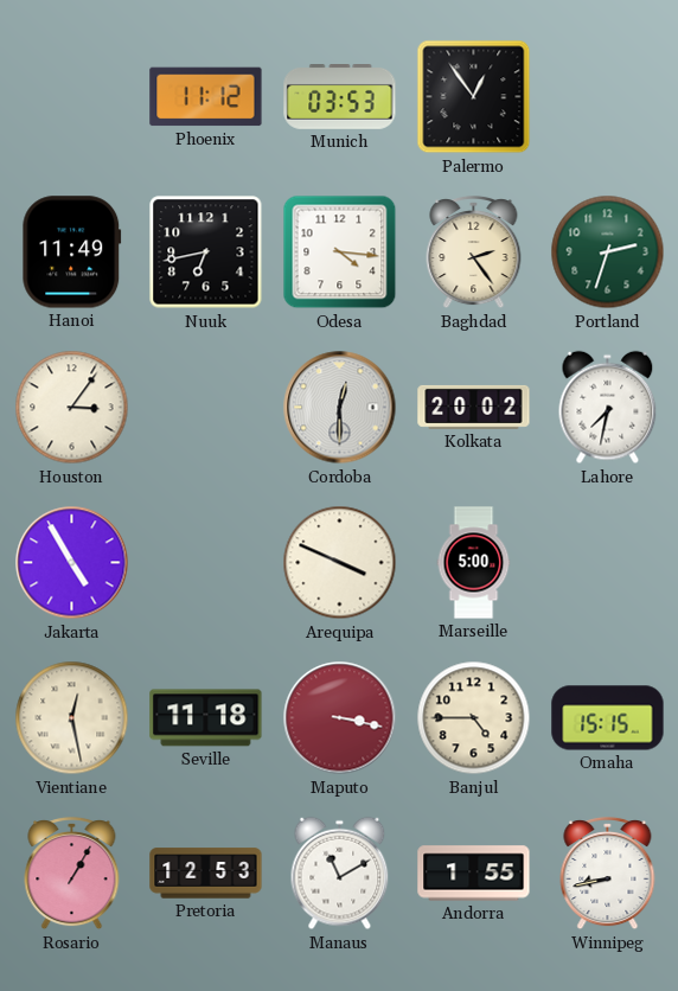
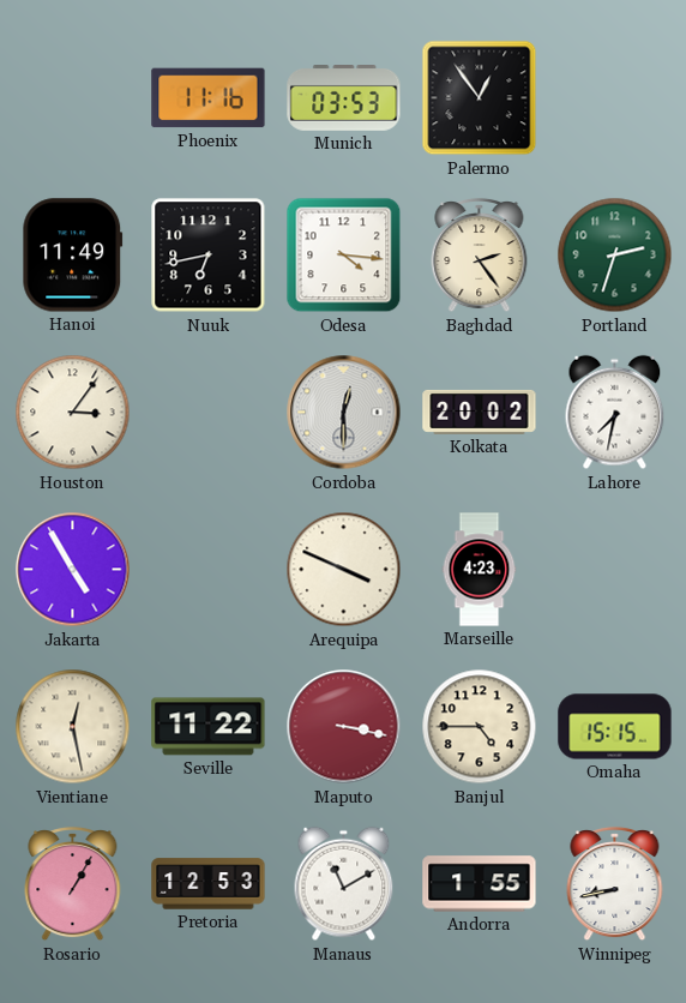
Phoenix: 11:12 -> 11:16
Marseille: 5:00 -> 4:23
Seville: 11:18 -> 11:22
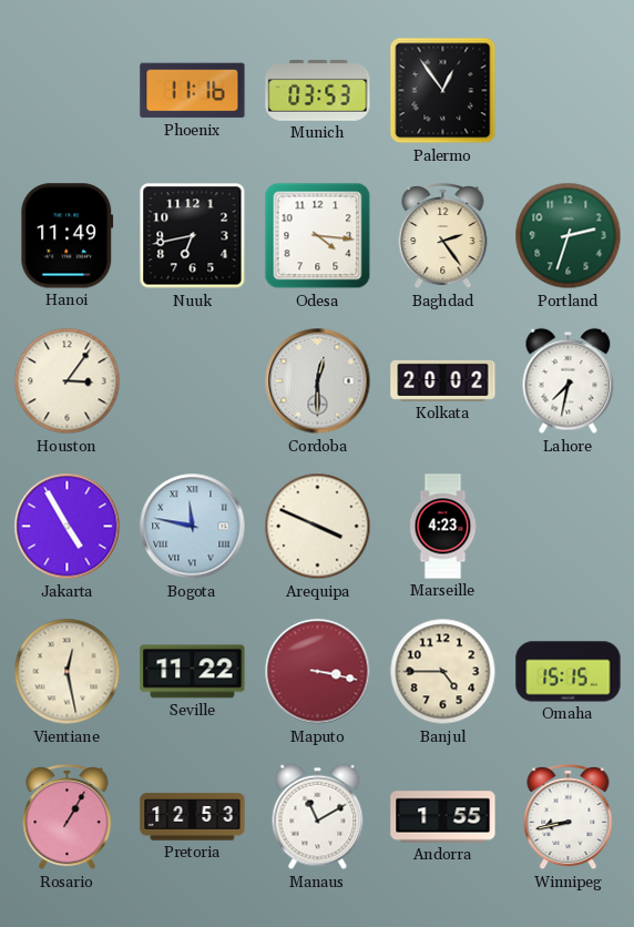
Bogota: none -> 11:47
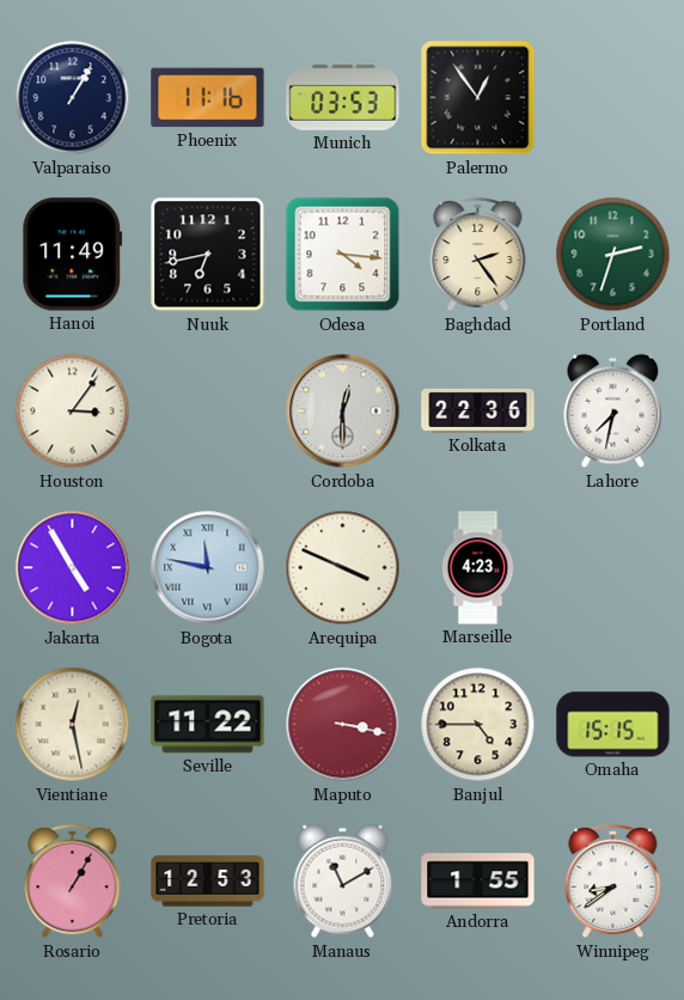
Valparaiso: none -> 1:05
Kolkata: 20:02 -> 22:36
Winnipeg: 8:43 -> 8:39
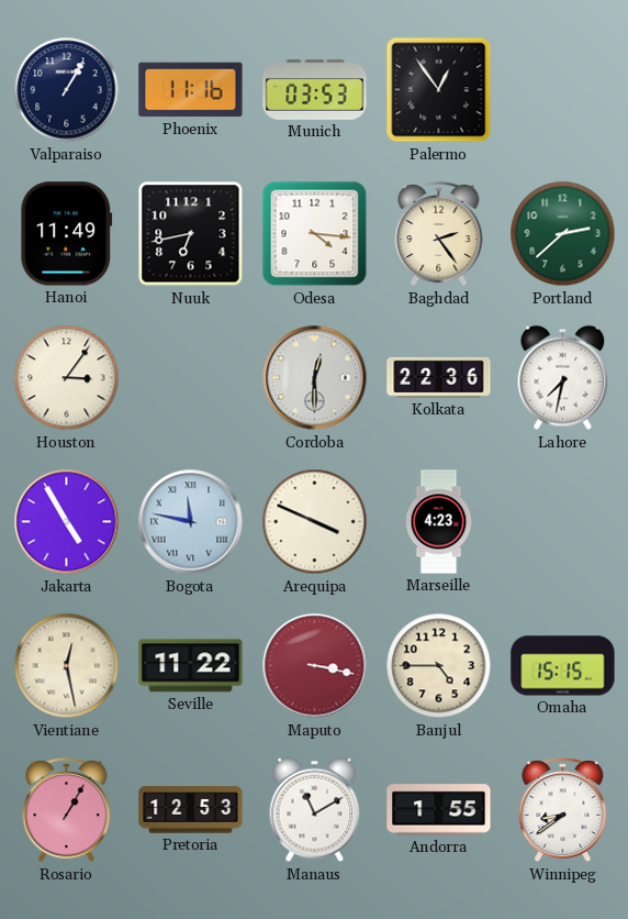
Portland: 2:33 -> 2:38
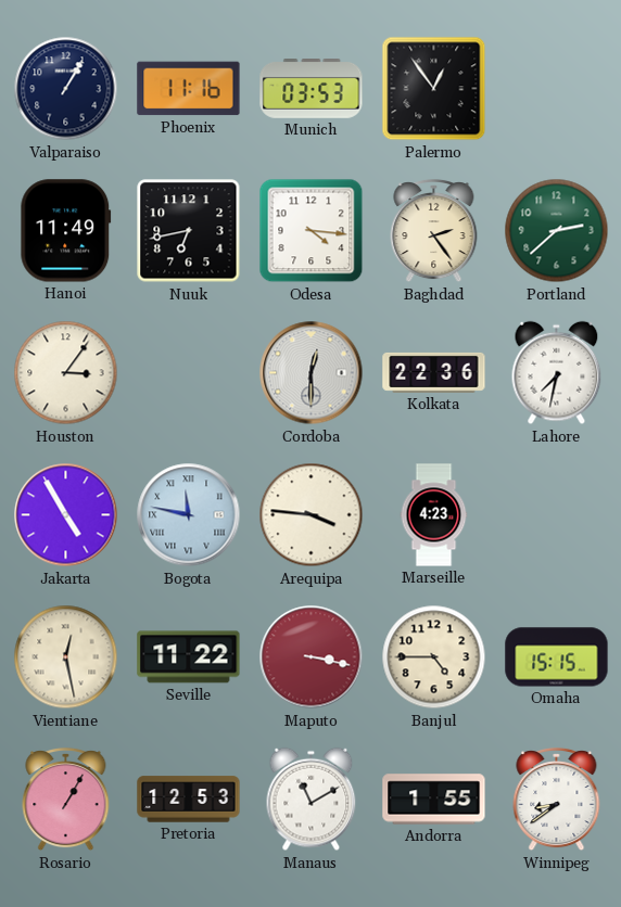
Arequipa: 3:49 -> 3:46
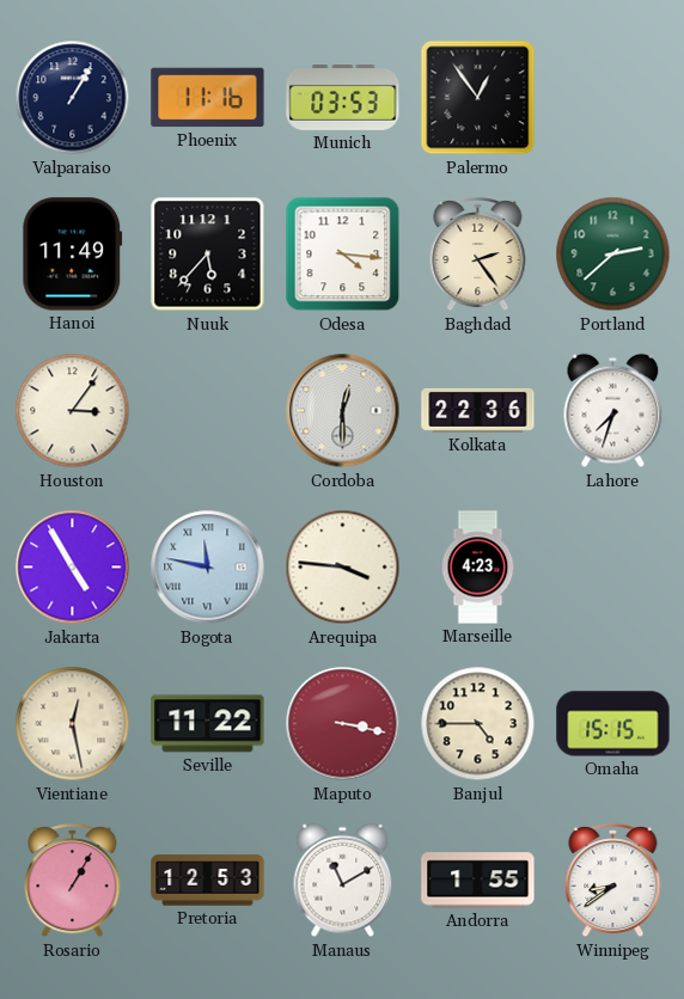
Nuuk: 6:43 -> 5:37
Lahore: 7:32 -> 7:33
